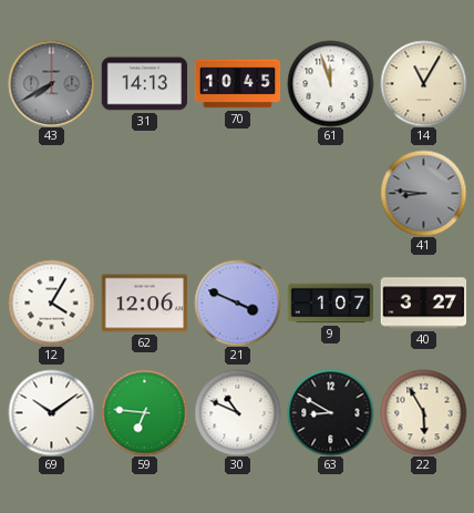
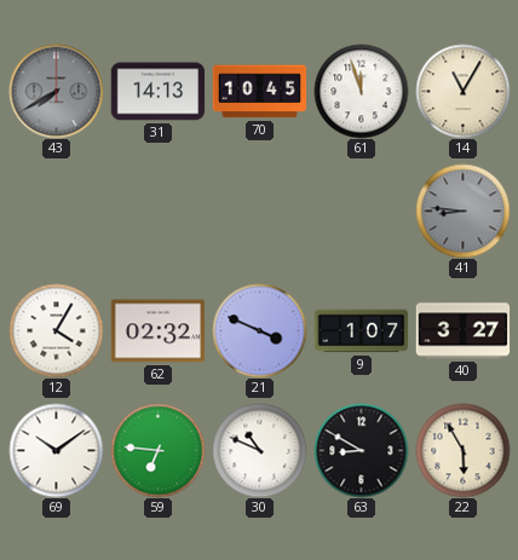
62: 12:06 -> 02:32
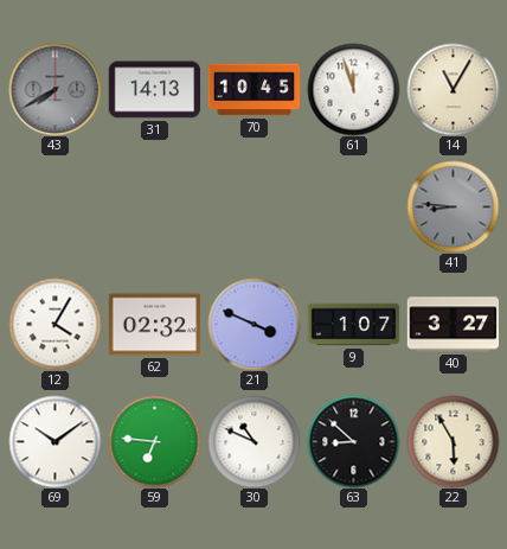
63: 8:50 -> 8:52
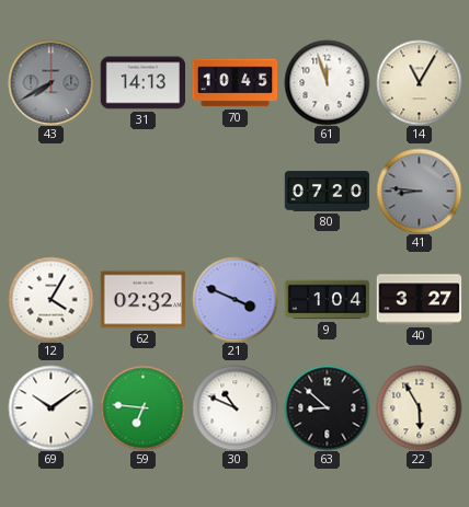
80: none -> 07:20
9: 1:07 -> 1:04
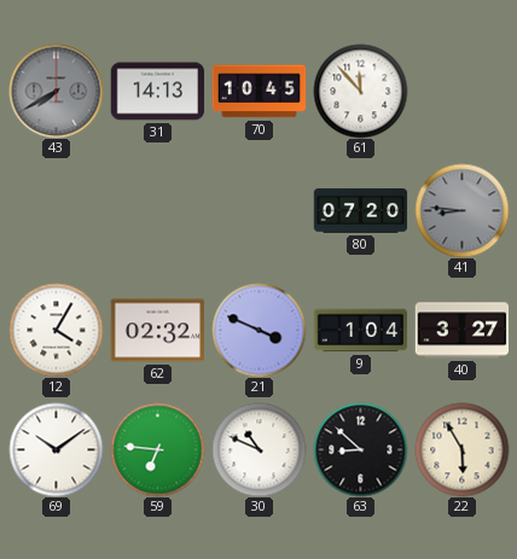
61: 11:57 -> 11:53
14: 11:05 -> none
